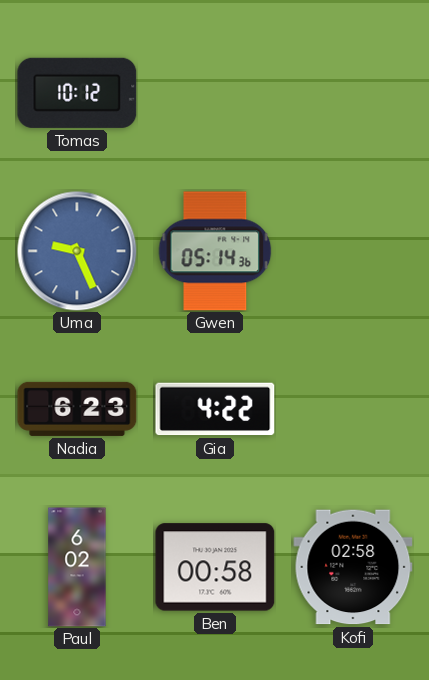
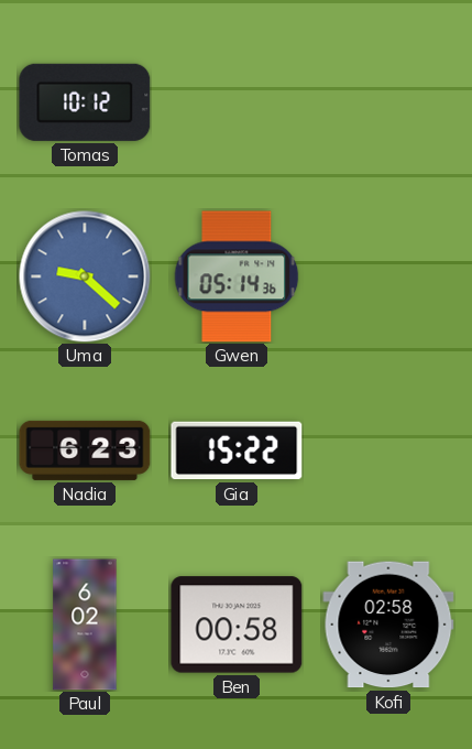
Uma: 9:26 -> 9:22
Gia: 4:22 -> 15:22
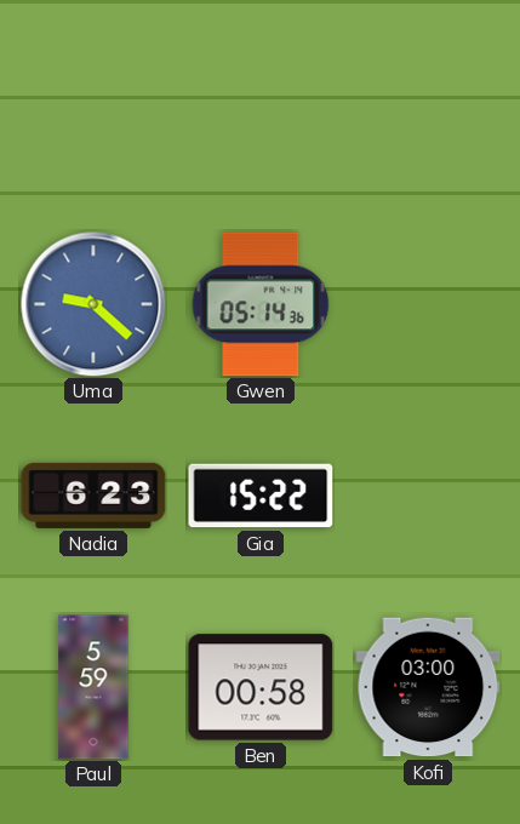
Tomas: 10:12 -> none
Paul: 6:02 -> 5:59
Kofi: 02:58 -> 03:00
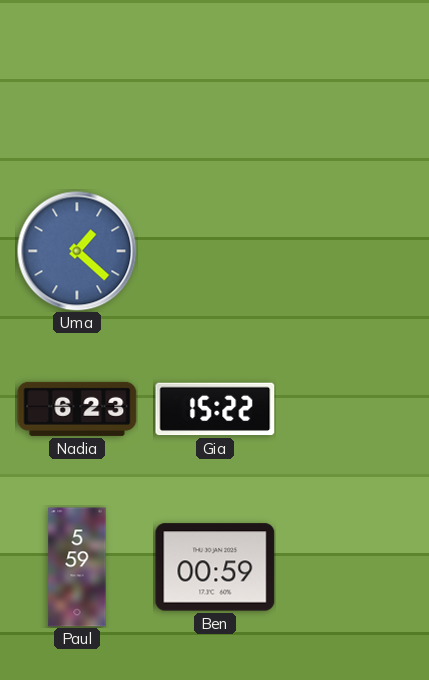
Uma: 9:22 -> 1:22
Gwen: 05:14 -> none
Ben: 00:58 -> 00:59
Kofi: 03:00 -> none
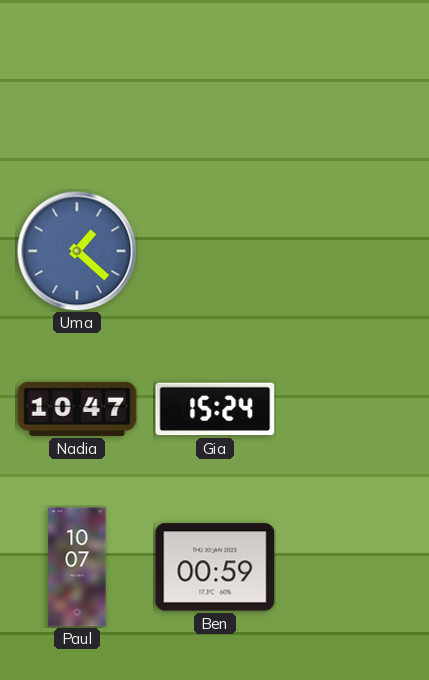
Nadia: 6:23 -> 10:47
Gia: 15:22 -> 15:24
Paul: 5:59 -> 10:07
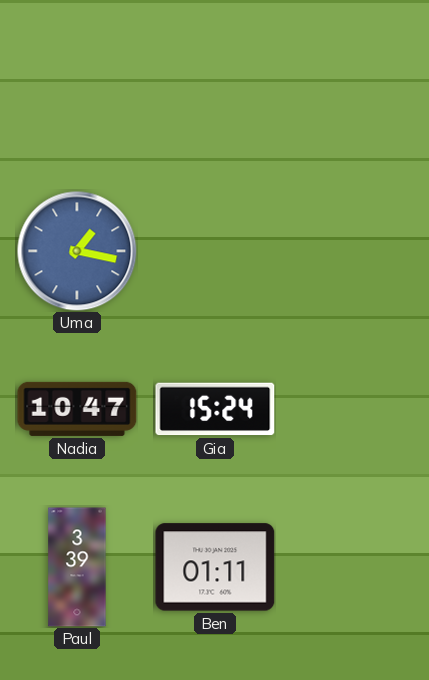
Uma: 1:22 -> 1:17
Paul: 10:07 -> 3:39
Ben: 00:59 -> 01:11
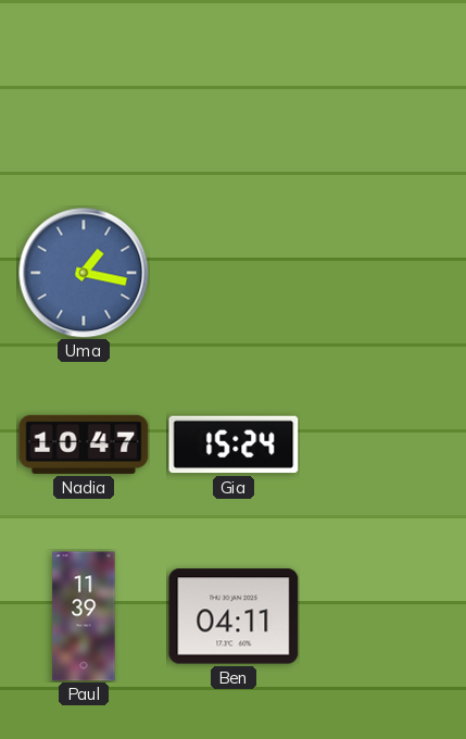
Paul: 3:39 -> 11:39
Ben: 01:11 -> 04:11
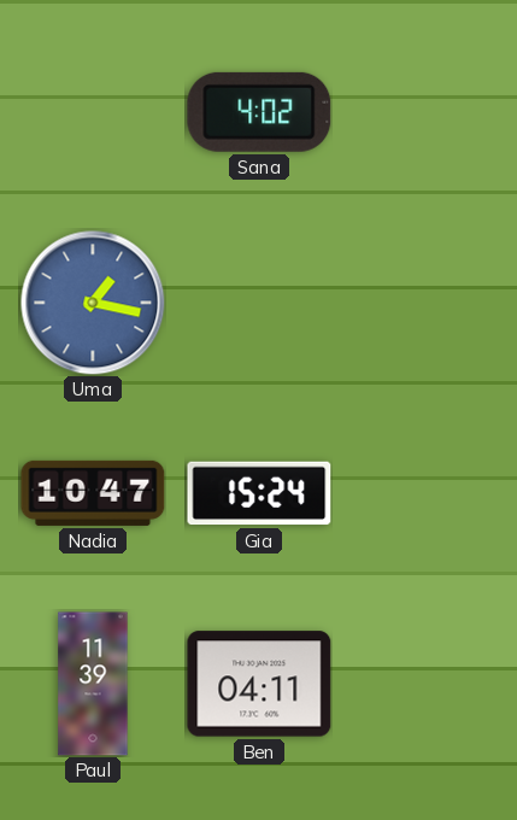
Sana: none -> 4:02
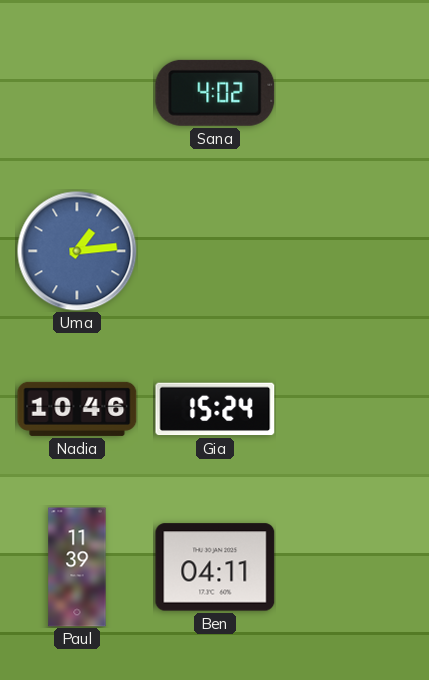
Uma: 1:17 -> 1:14
Nadia: 10:47 -> 10:46
